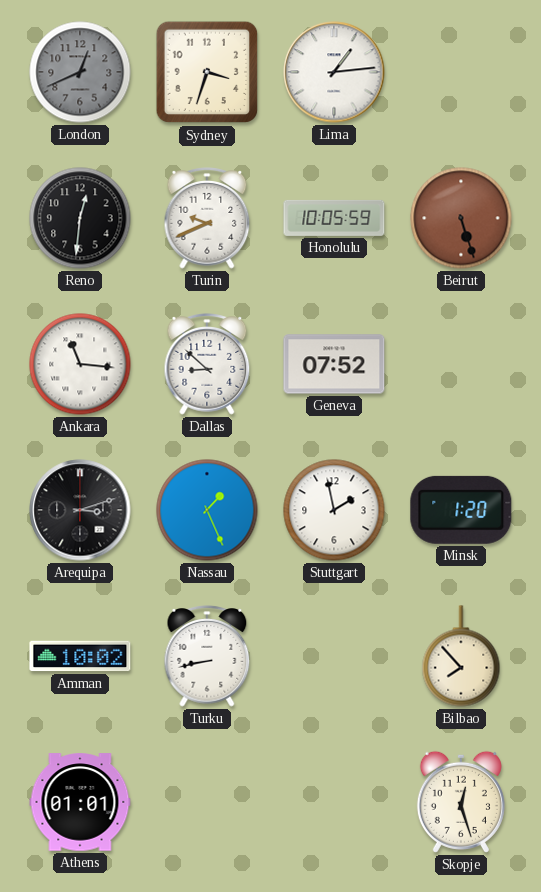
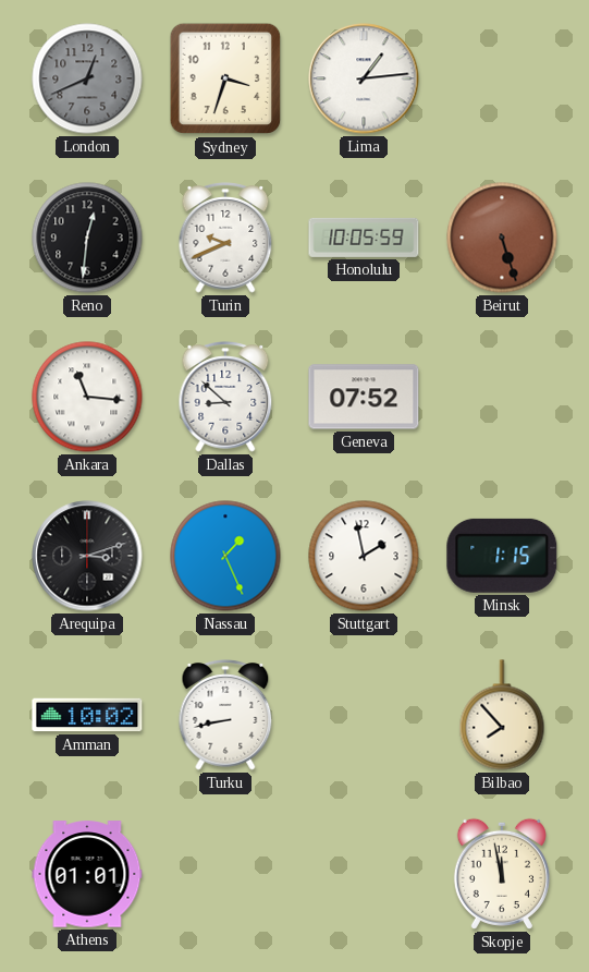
Minsk: 1:20 -> 1:15
Skopje: 12:27 -> 11:58
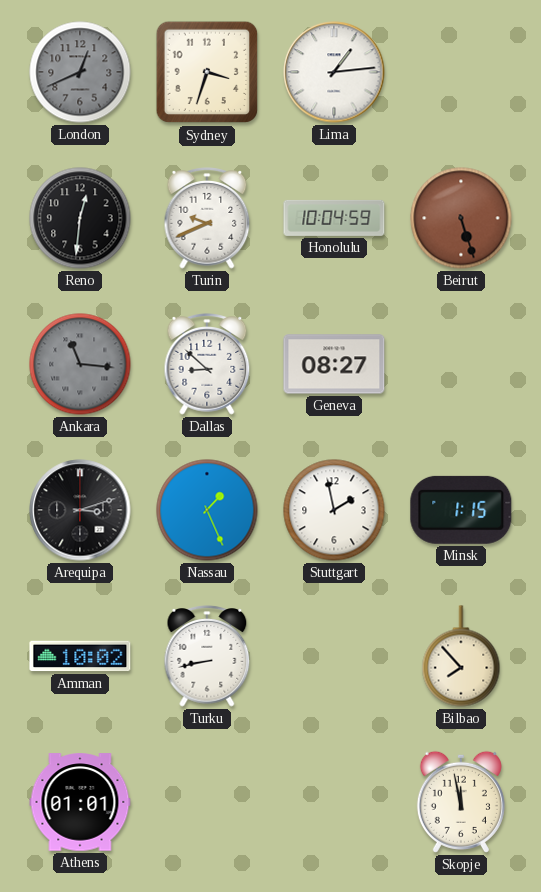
Honolulu: 10:05 -> 10:04
Ankara dial: white -> grey
Geneva: 07:52 -> 08:27
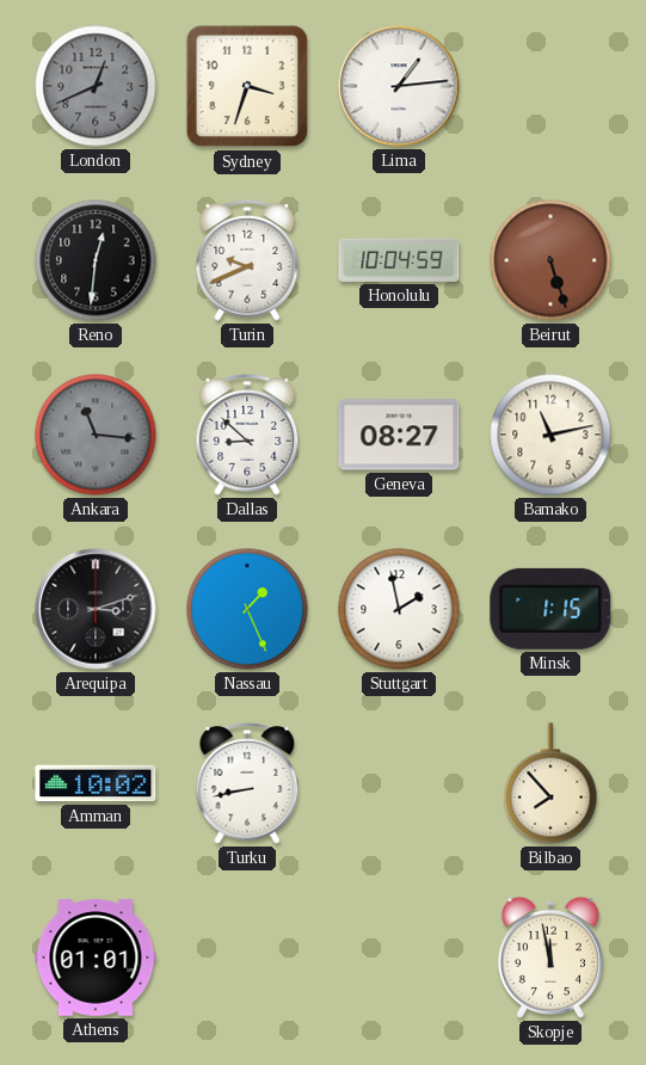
Bamako: none -> 11:13
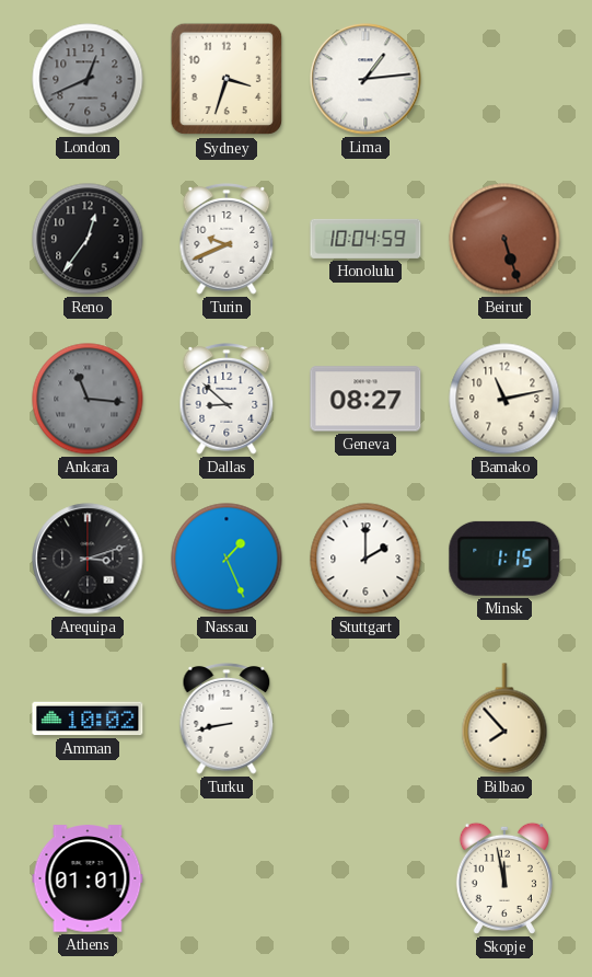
Reno: 12:31 -> 12:36
Stuttgart: 1:58 -> 2:00
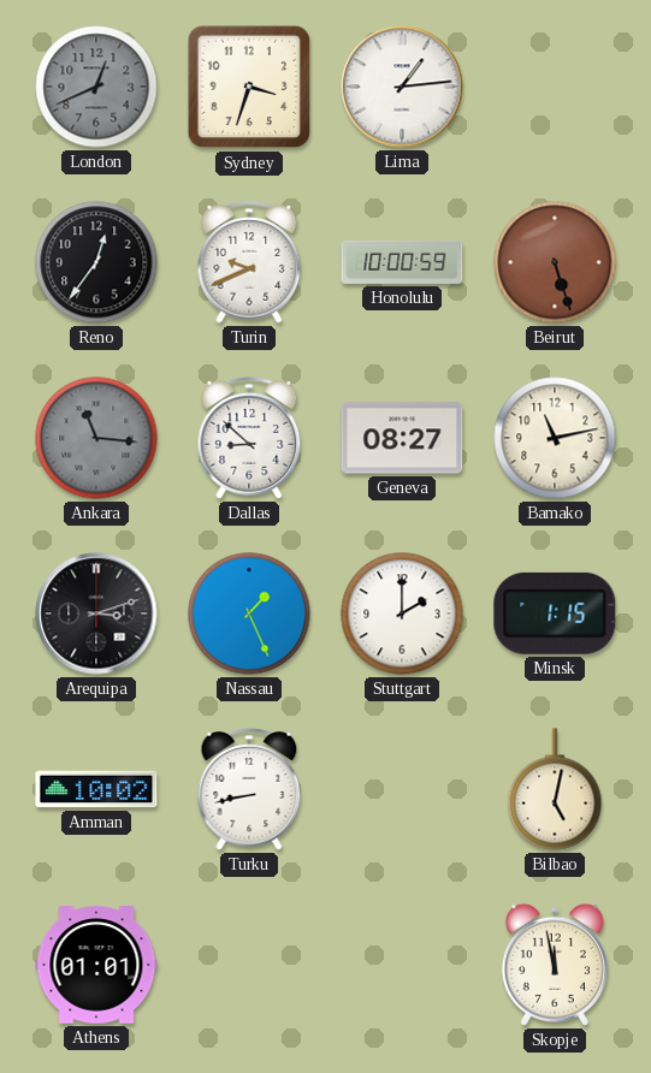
Honolulu: 10:04 -> 10:00
Bilbao: 7:53 -> 5:02
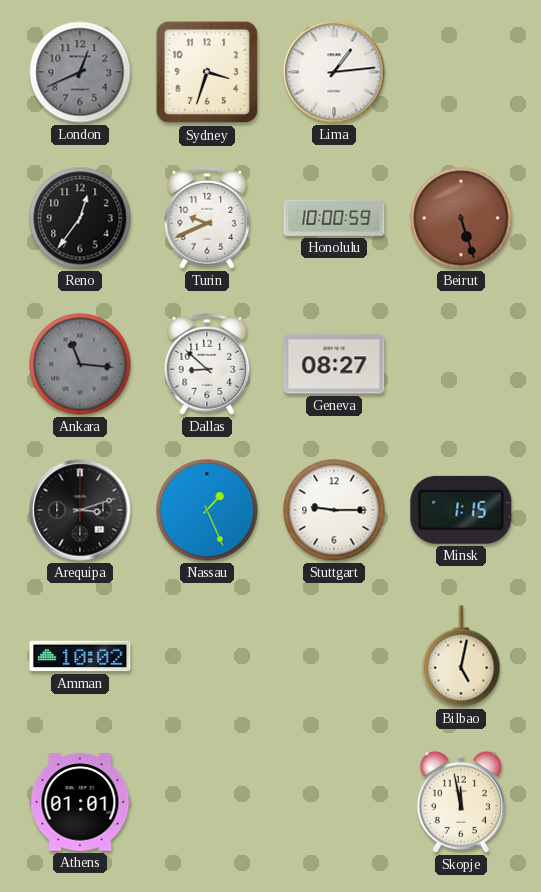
Bamako: 11:13 -> none
Stuttgart: 2:00 -> 9:15
Turku: 8:43 -> none
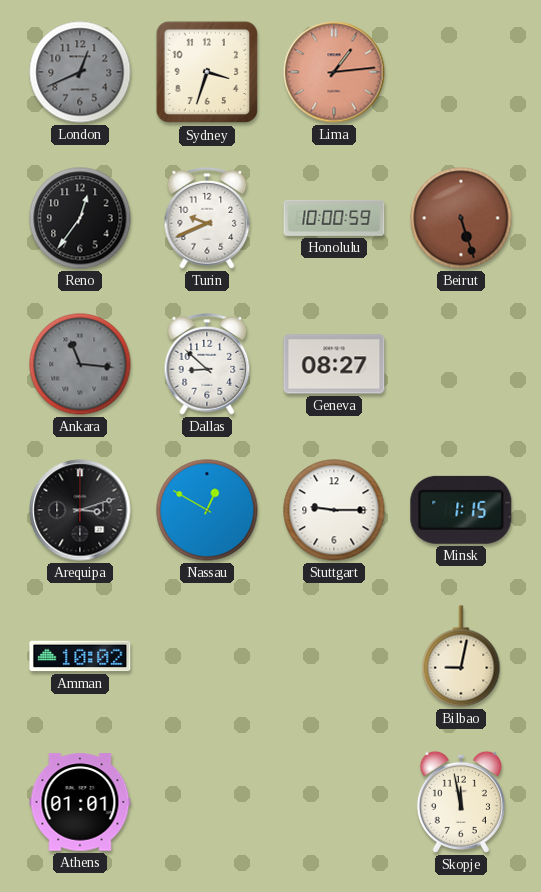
Lima dial: white -> salmon
Nassau: 1:26 -> 12:50
Bilbao: 5:02 -> 9:02
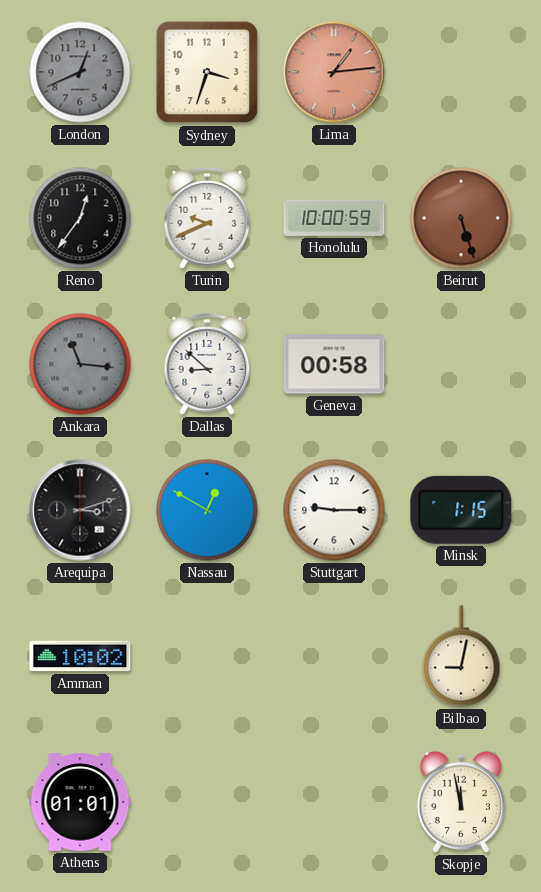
Geneva: 08:27 -> 00:58
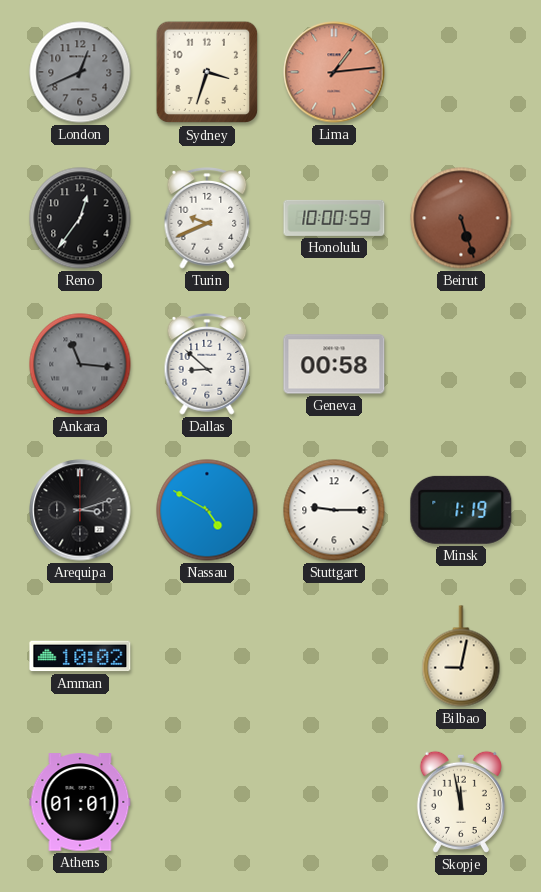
Nassau: 12:50 -> 4:50
Minsk: 1:15 -> 1:19
